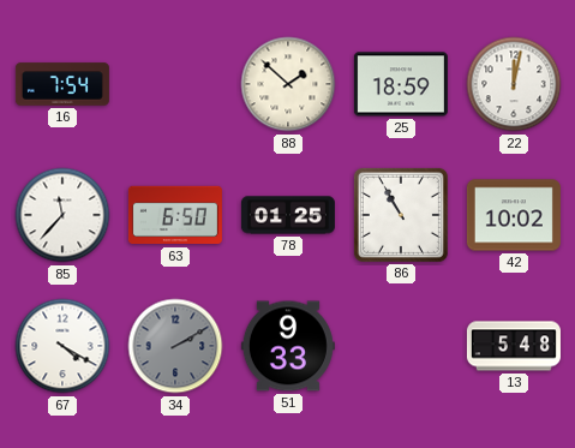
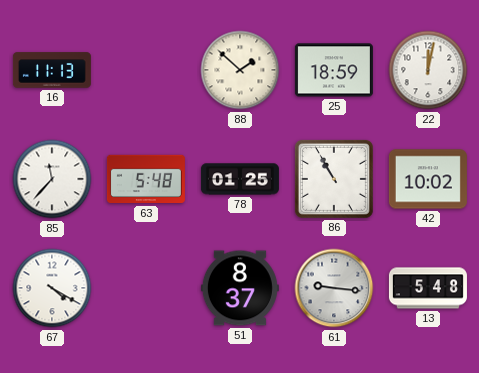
16: 7:54 -> 11:13
63: 6:50 -> 5:48
34: 2:10 -> none
51: 9:33 -> 8:37
61: none -> 9:16
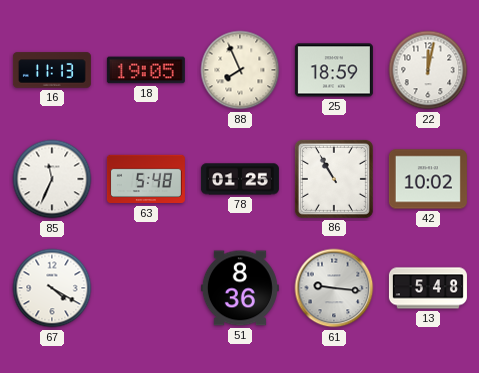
18: none -> 19:05
88: 1:52 -> 7:56
85: 11:37 -> 11:34
51: 8:37 -> 8:36
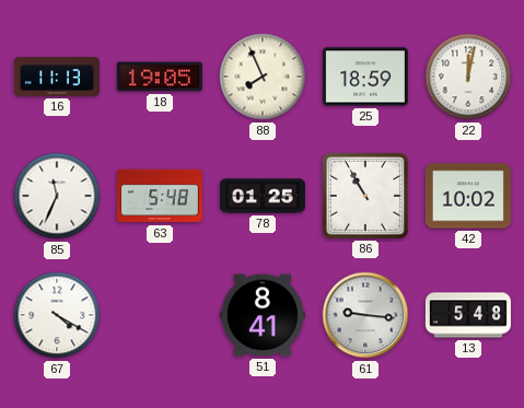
51: 8:36 -> 8:41
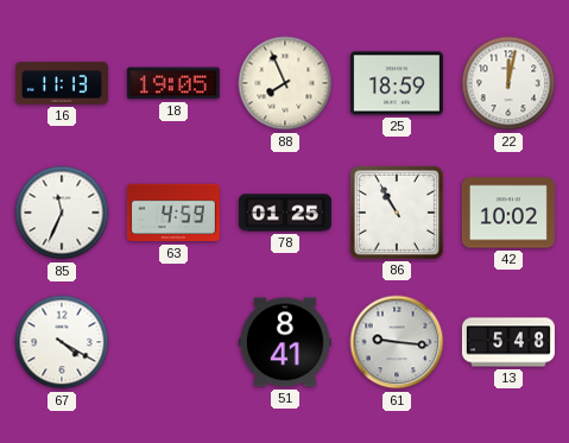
63: 5:48 -> 4:59
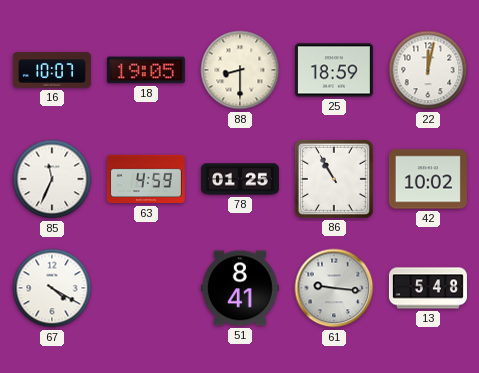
16: 11:13 -> 10:07
88: 7:56 -> 8:30
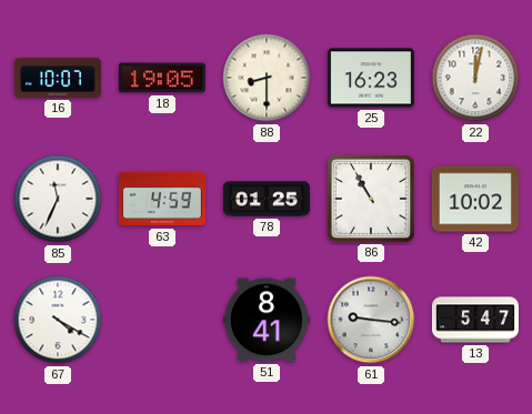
25: 18:59 -> 16:23
13: 5:48 -> 5:47
